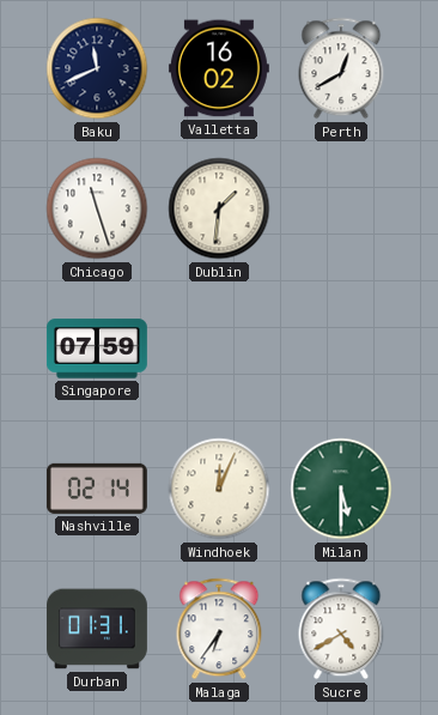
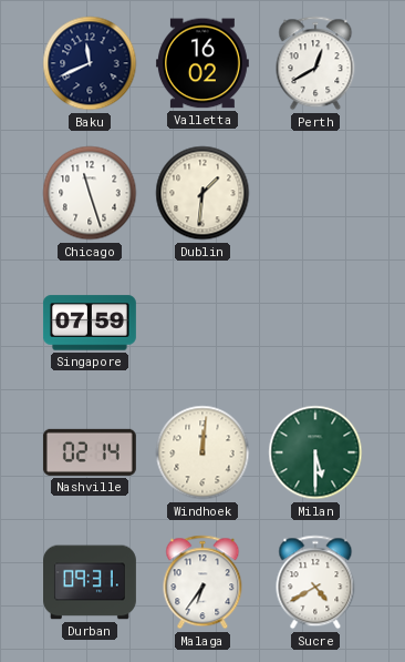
Windhoek: 12:04 -> 12:01
Durban: 01:31 -> 09:31
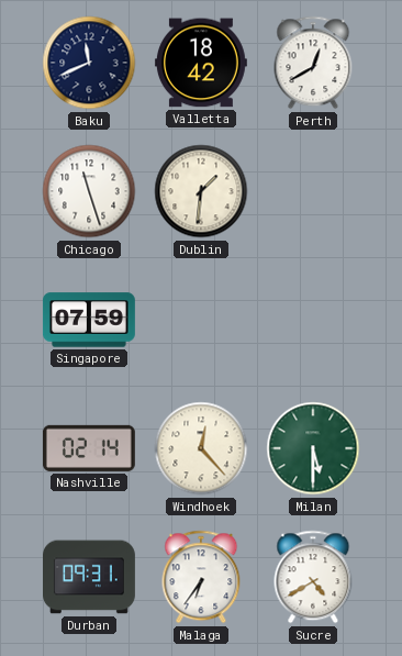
Valletta: 16:02 -> 18:42
Windhoek: 12:01 -> 12:23
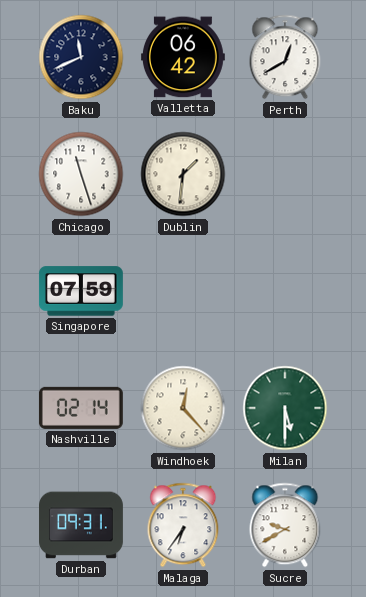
Valletta: 18:42 -> 06:42
Sucre: 4:40 -> 9:40
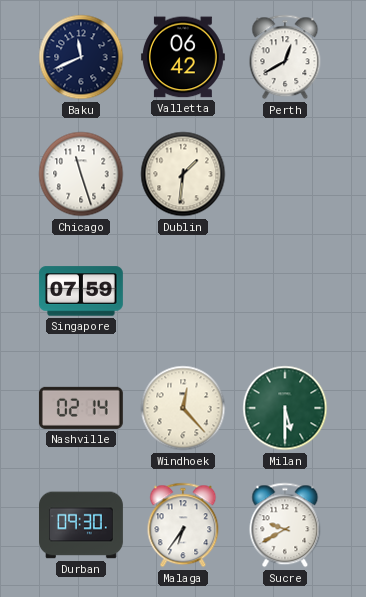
Durban: 09:31 -> 09:30
